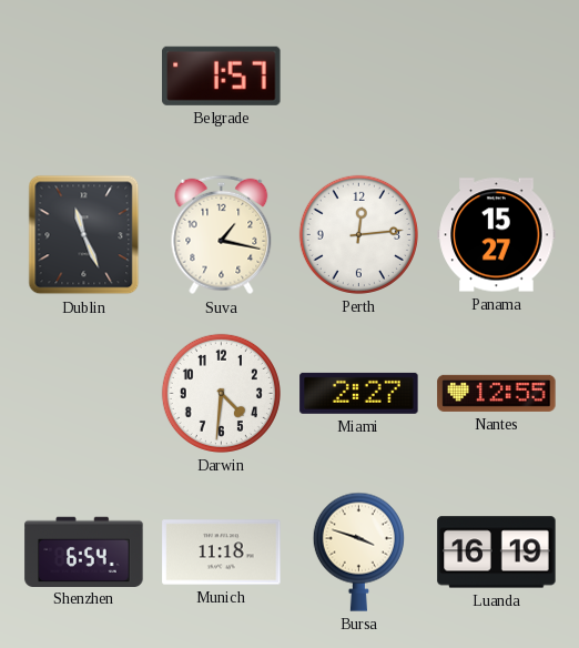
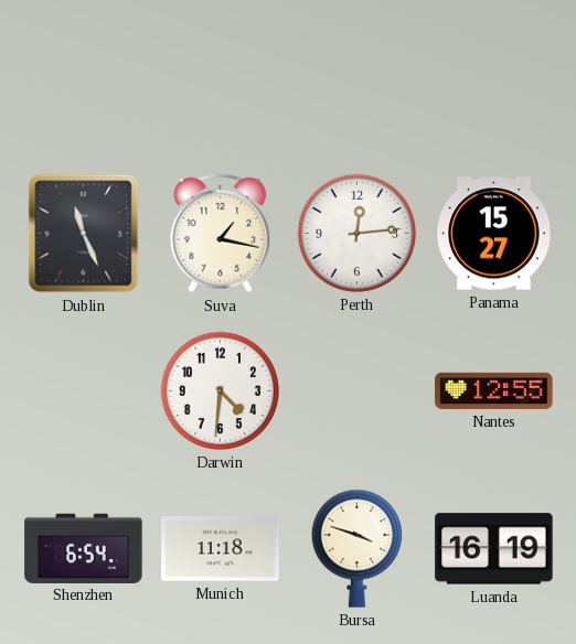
Belgrade: 1:57 -> none
Miami: 2:27 -> none
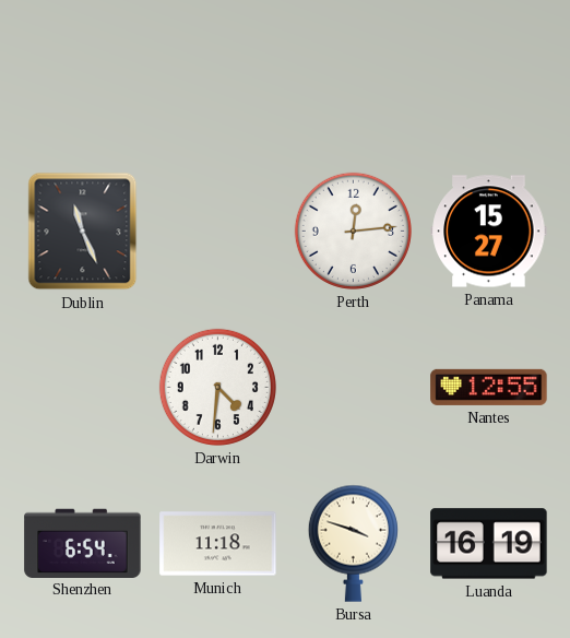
Suva: 1:17 -> none
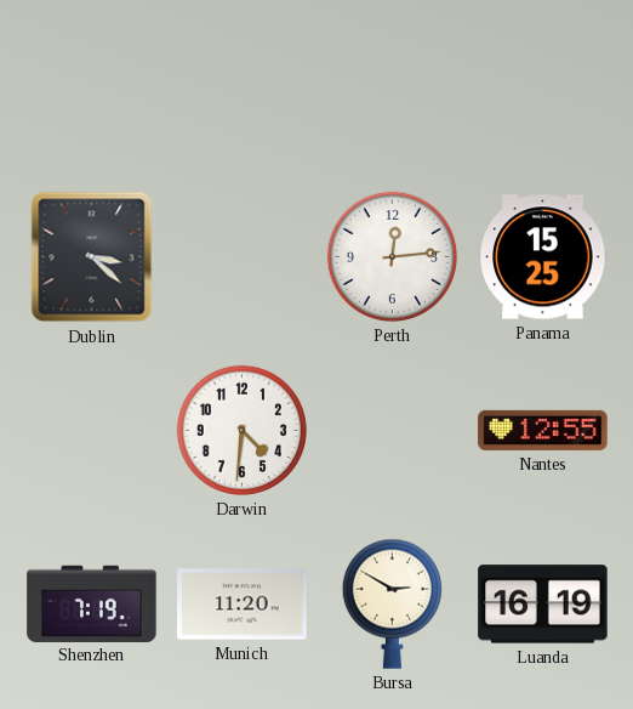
Dublin: 11:26 -> 3:22
Panama: 15:27 -> 15:25
Shenzhen: 6:54 -> 7:19
Munich: 11:18 -> 11:20
Bursa: 3:48 -> 2:50
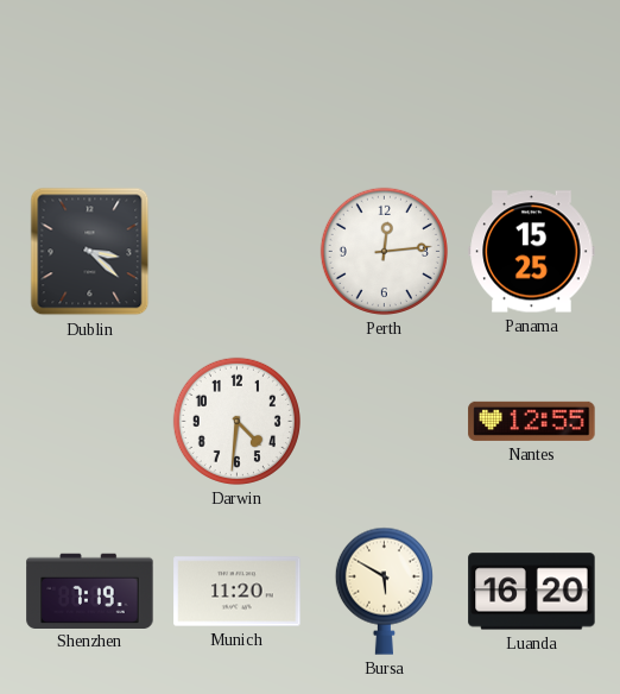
Bursa: 2:50 -> 5:50
Luanda: 16:19 -> 16:20
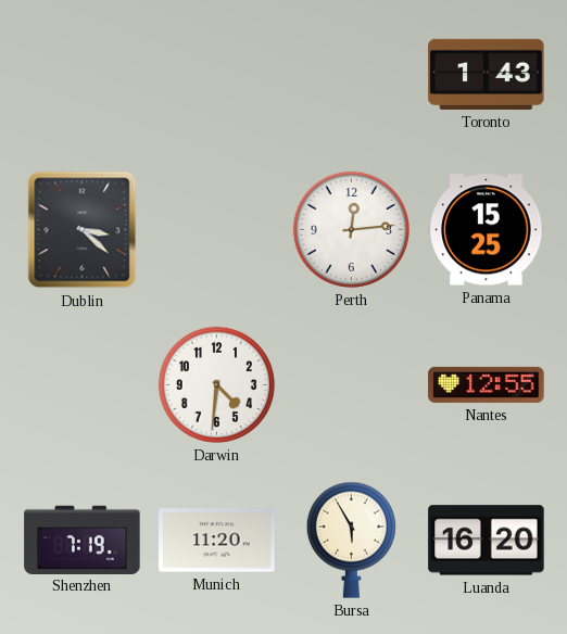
Toronto: none -> 1:43
Bursa: 5:50 -> 5:55
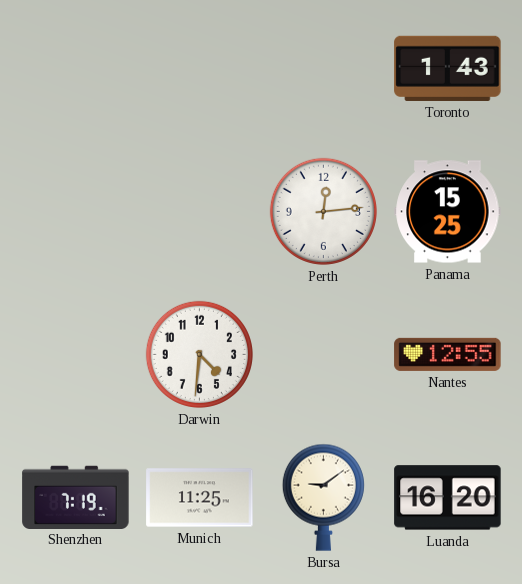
Dublin: 3:22 -> none
Munich: 11:20 -> 11:25
Bursa: 5:55 -> 9:09
